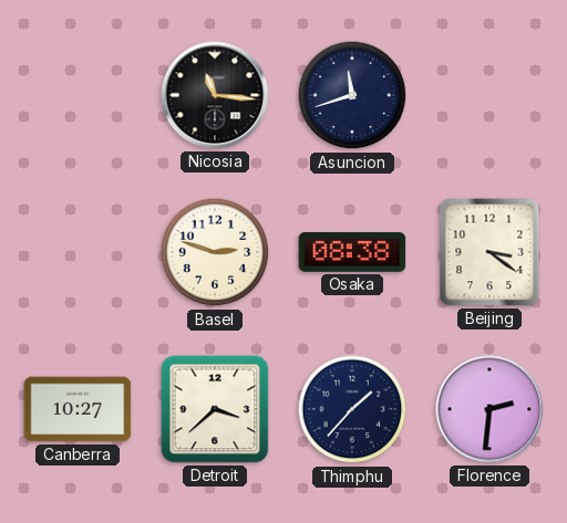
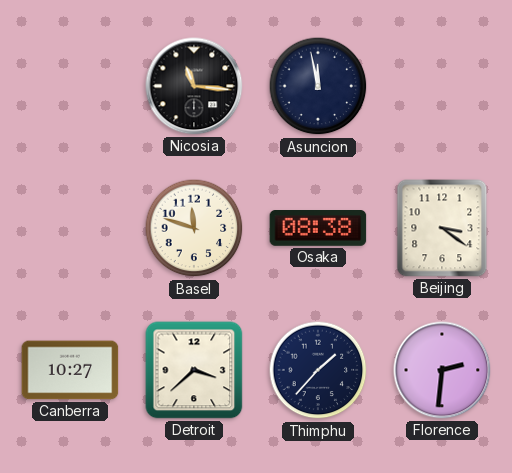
Asuncion: 11:42 -> 11:58
Basel: 2:48 -> 11:48
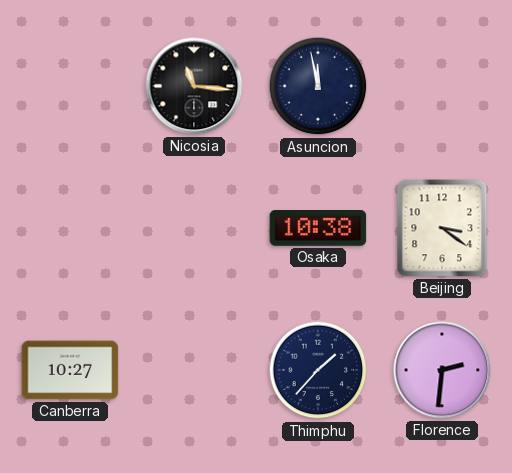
Basel: 11:48 -> none
Osaka: 08:38 -> 10:38
Detroit: 3:38 -> none
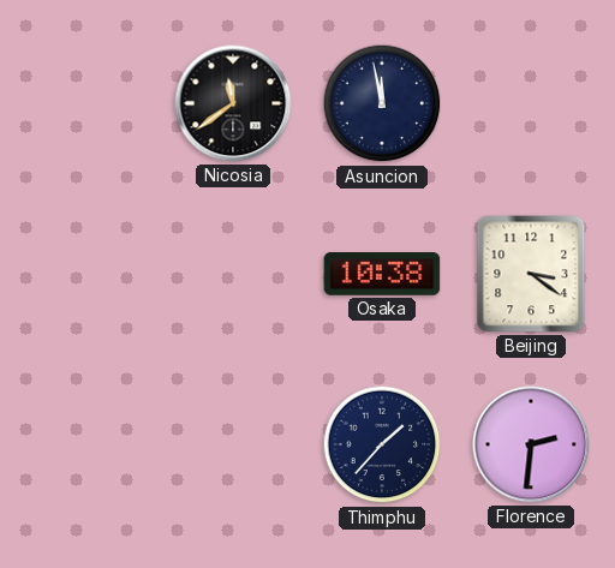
Nicosia: 11:16 -> 11:39
Canberra: 10:27 -> none
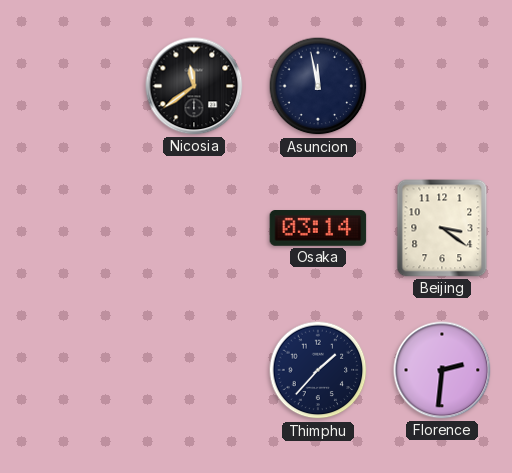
Osaka: 10:38 -> 03:14
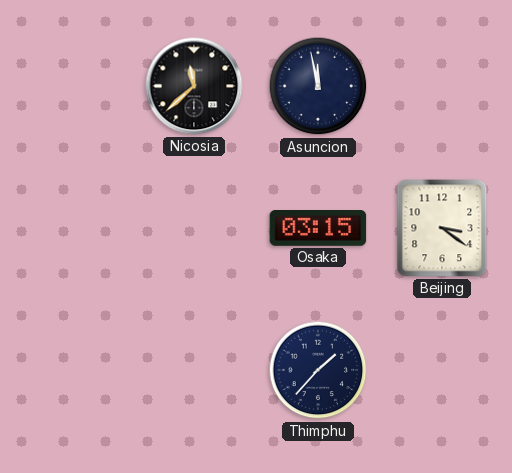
Nicosia: 11:39 -> 11:38
Osaka: 03:14 -> 03:15
Florence: 2:31 -> none
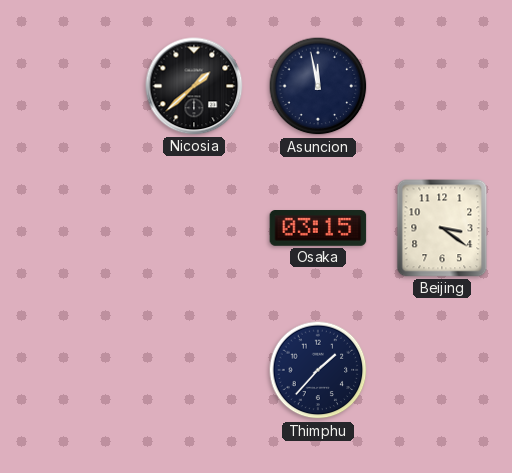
Nicosia: 11:38 -> 1:38
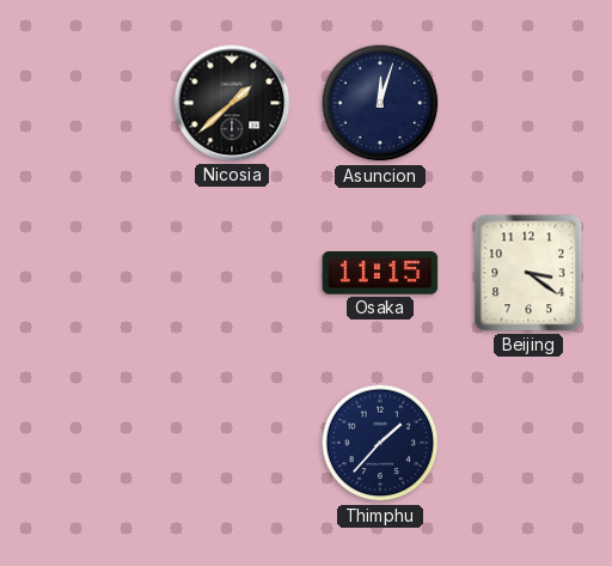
Asuncion: 11:58 -> 12:03
Osaka: 03:15 -> 11:15
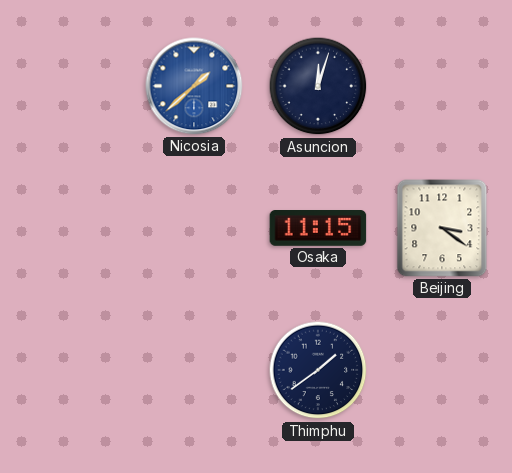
Nicosia dial: black -> blue
Thimphu: 1:37 -> 1:39
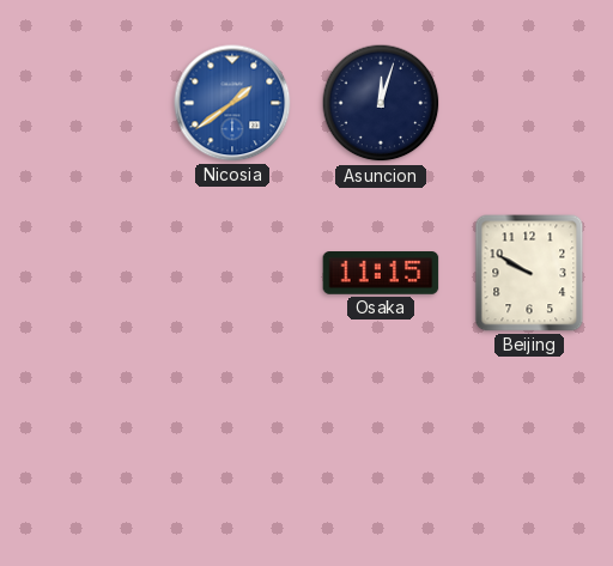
Nicosia: 1:38 -> 1:39
Beijing: 3:21 -> 9:50
Thimphu: 1:39 -> none
